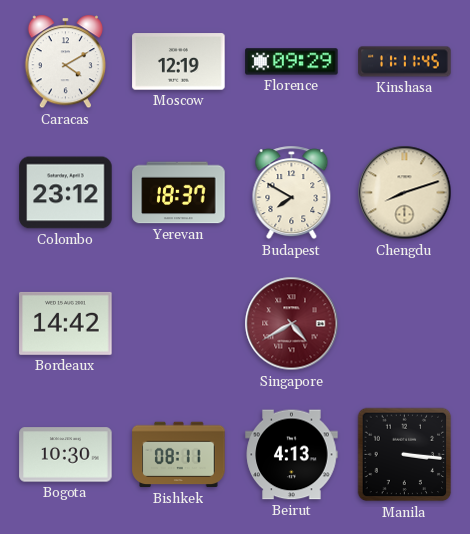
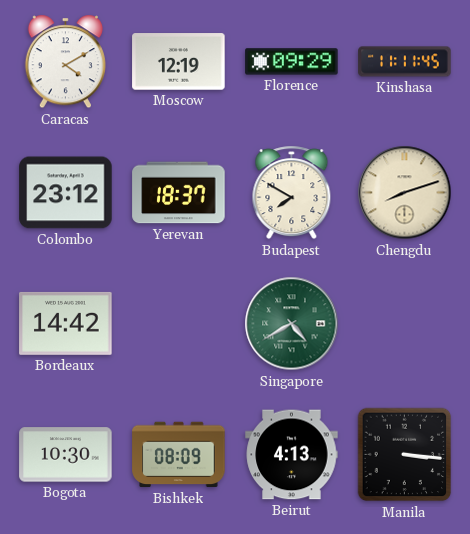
Singapore dial: burgundy -> green
Bishkek: 08:11 -> 08:09
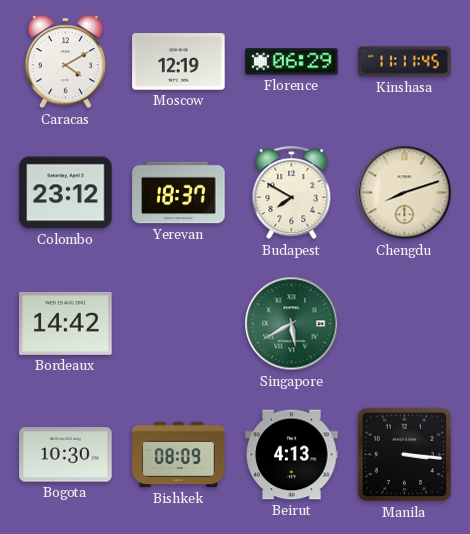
Florence: 09:29 -> 06:29
Singapore: 4:40 -> 5:40
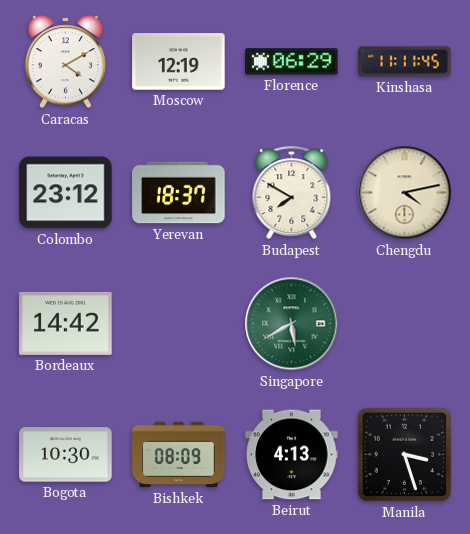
Chengdu: 8:12 -> 4:13
Manila: 3:16 -> 3:27
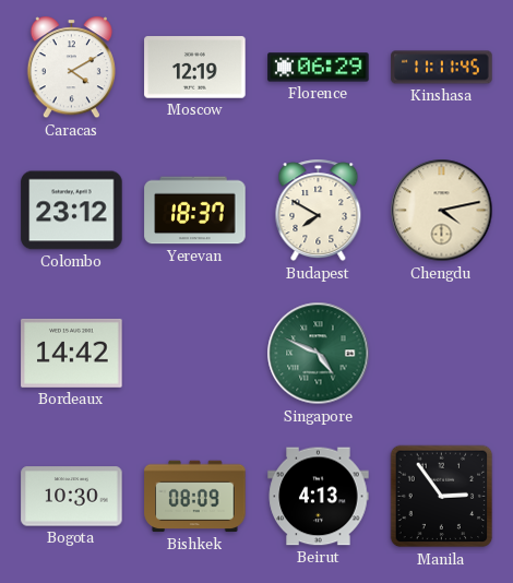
Singapore: 5:40 -> 4:49
Manila: 3:27 -> 2:54
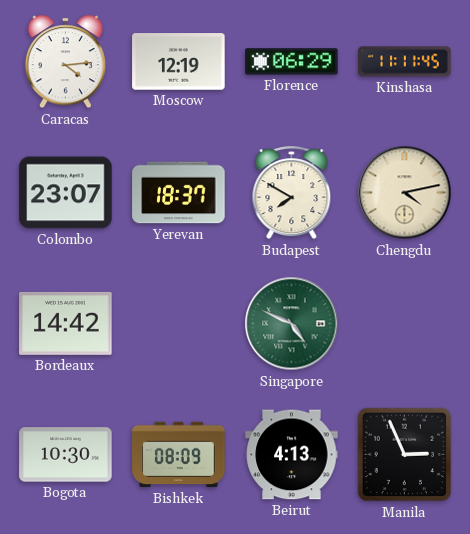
Caracas: 4:10 -> 4:14
Colombo: 23:12 -> 23:07
Manila: 2:54 -> 2:56
